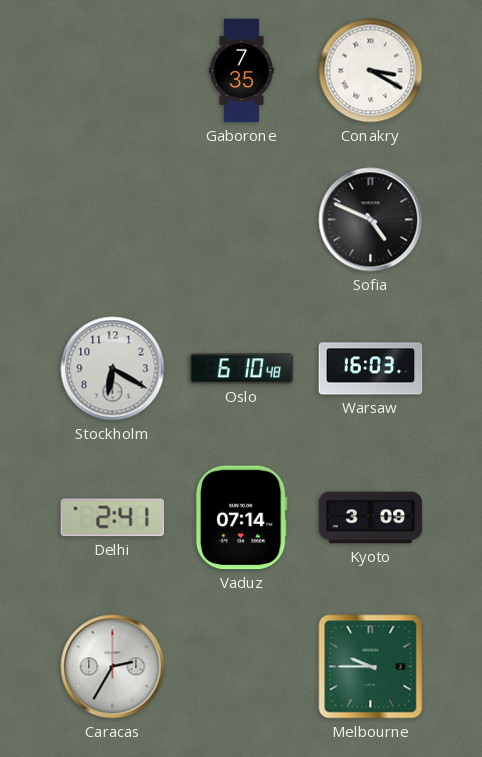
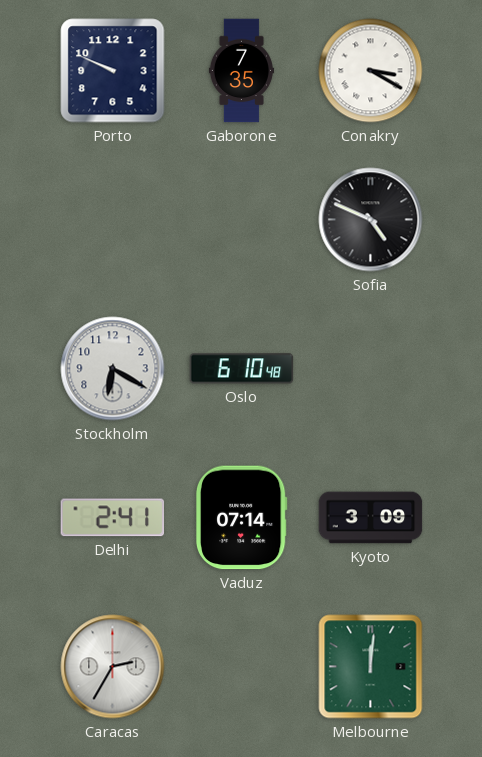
Porto: none -> 9:49
Warsaw: 16:03 -> none
Melbourne: 9:45 -> 12:01
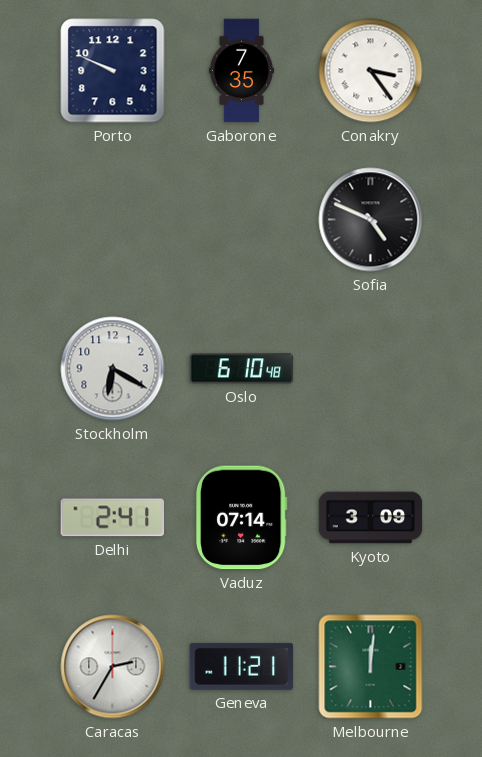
Conakry: 3:20 -> 3:24
Geneva: none -> 11:21
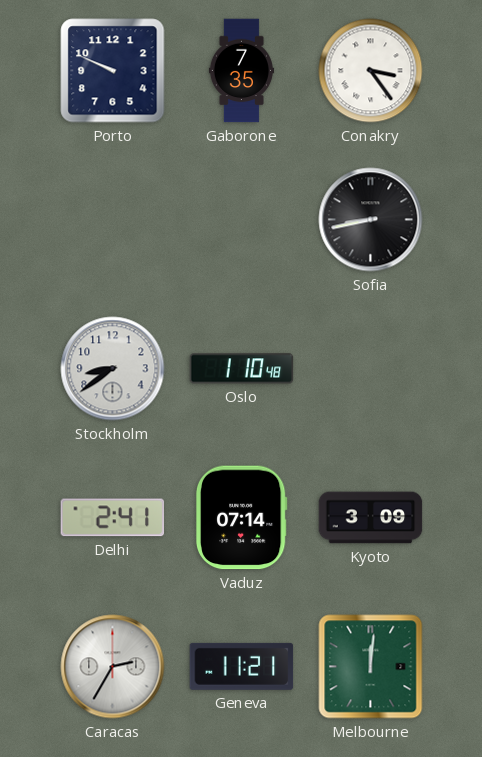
Sofia: 4:49 -> 8:43
Stockholm: 6:20 -> 8:39
Oslo: 6:10 -> 1:10
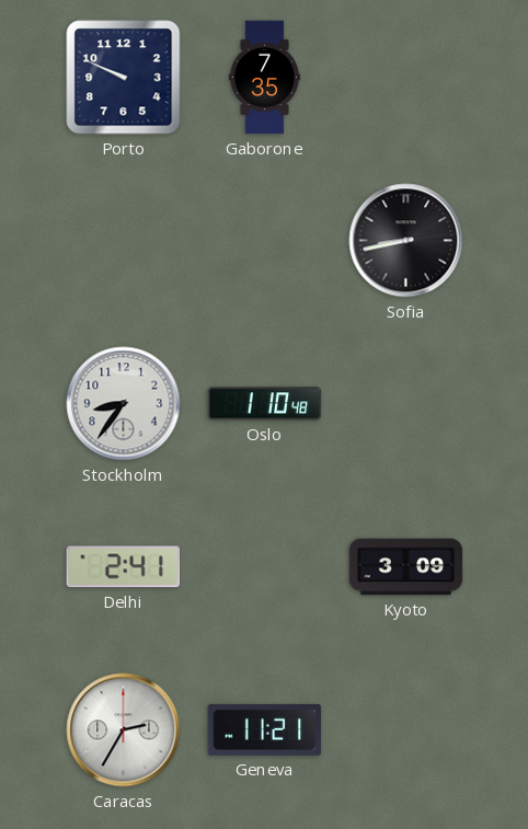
Conakry: 3:24 -> none
Stockholm: 8:39 -> 8:36
Vaduz: 07:14 -> none
Melbourne: 12:01 -> none
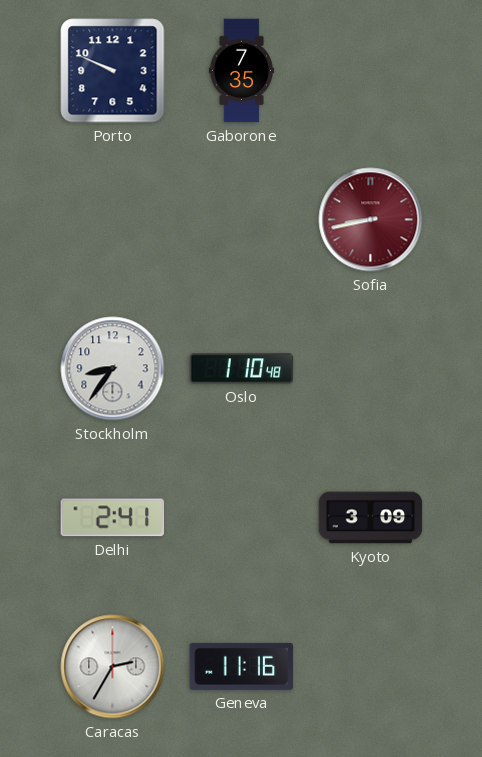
Sofia dial: black -> burgundy
Geneva: 11:21 -> 11:16
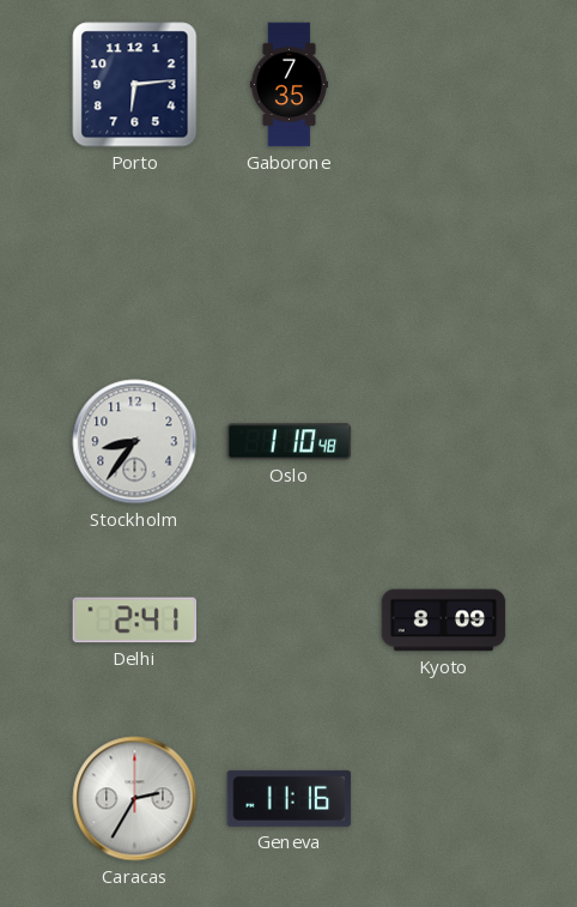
Porto: 9:49 -> 6:14
Sofia: 8:43 -> none
Kyoto: 3:09 -> 8:09
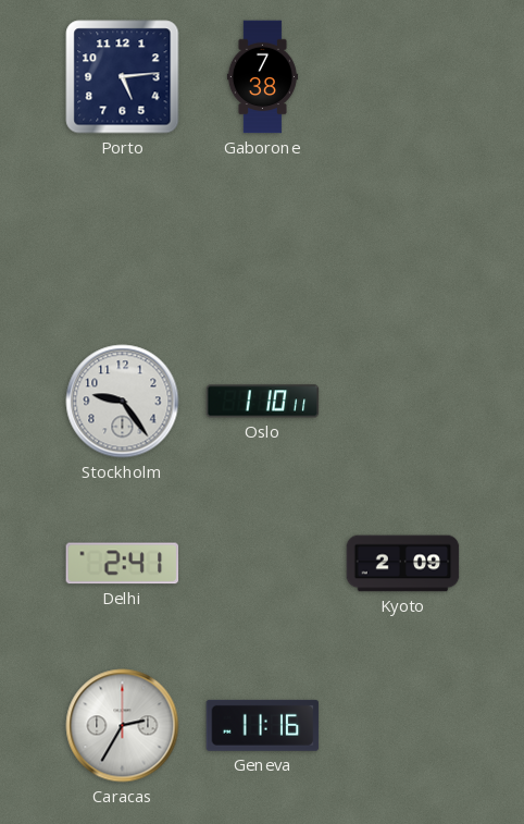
Porto: 6:14 -> 5:14
Gaborone: 7:35 -> 7:38
Stockholm: 8:36 -> 9:24
Oslo: 1:10:48 -> 1:10:11
Kyoto: 8:09 -> 2:09
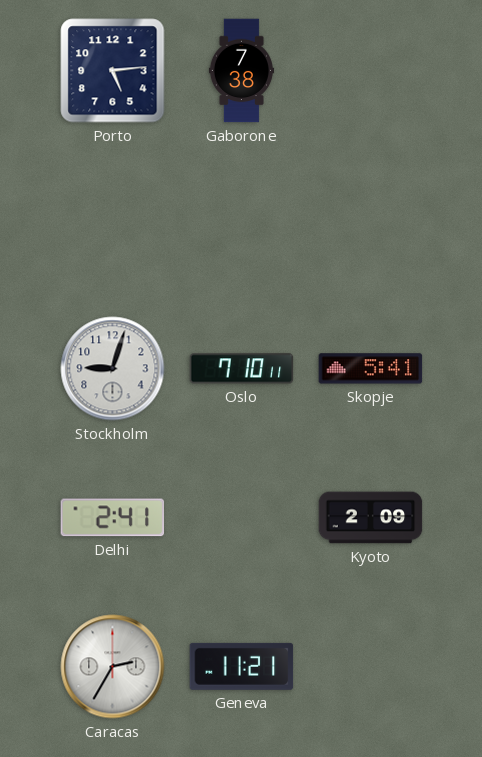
Stockholm: 9:24 -> 9:03
Oslo: 1:10 -> 7:10
Skopje: none -> 5:41
Geneva: 11:16 -> 11:21
